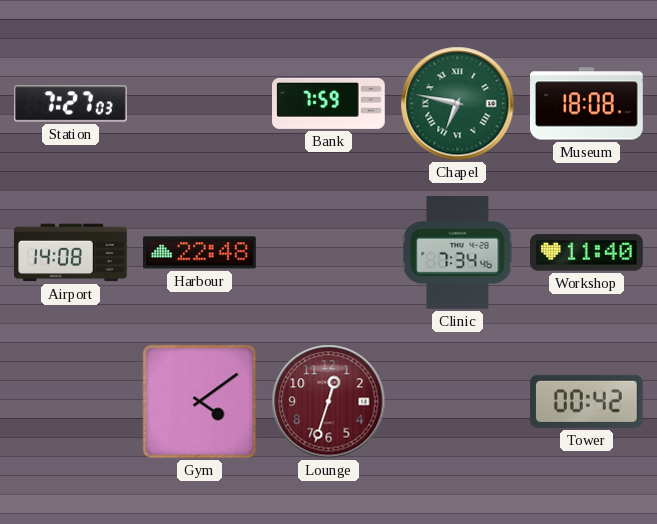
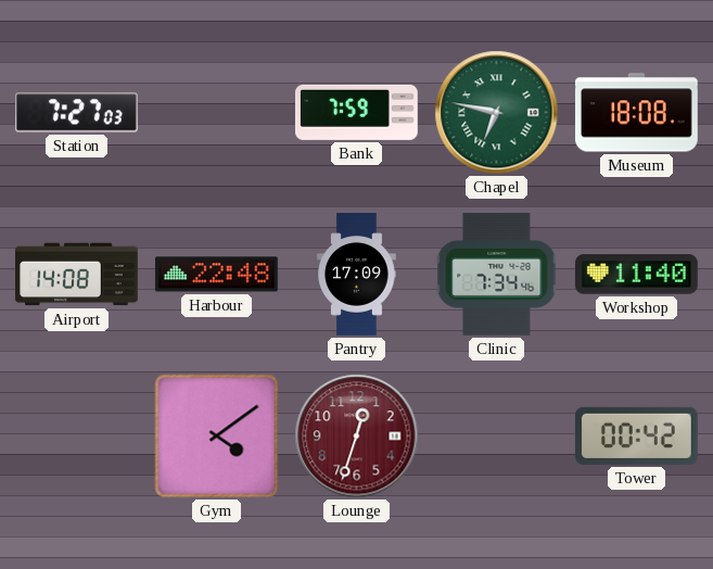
Pantry: none -> 17:09
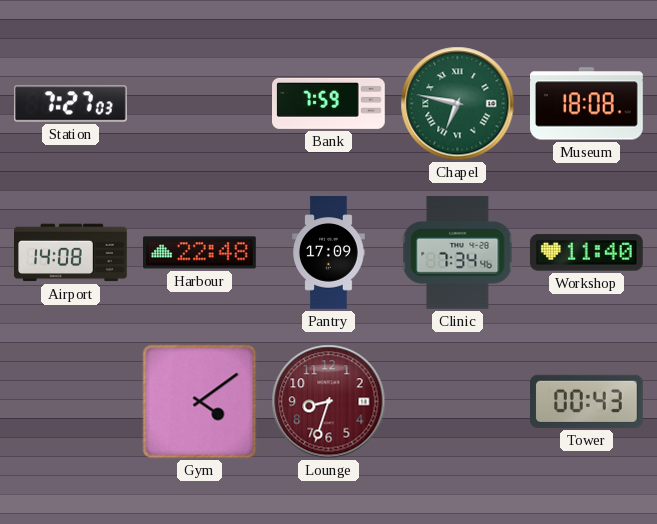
Lounge: 12:33 -> 8:33
Tower: 00:42 -> 00:43
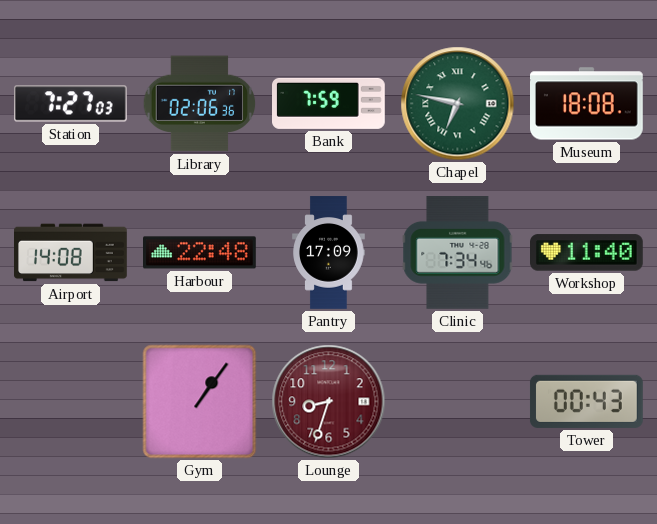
Library: none -> 02:06
Gym: 4:09 -> 1:06
